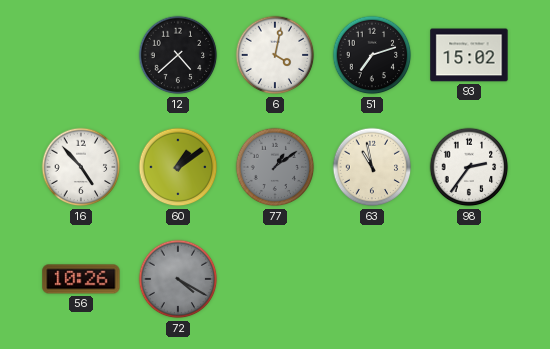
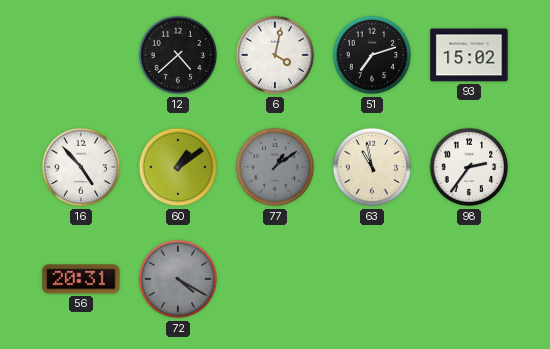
56: 10:26 -> 20:31
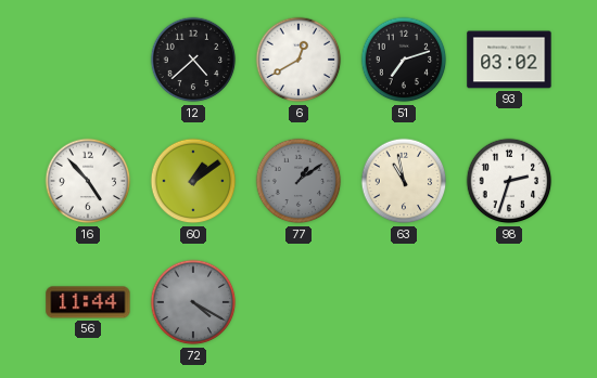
6: 4:02 -> 12:40
93: 15:02 -> 03:02
98: 2:36 -> 2:33
56: 20:31 -> 11:44
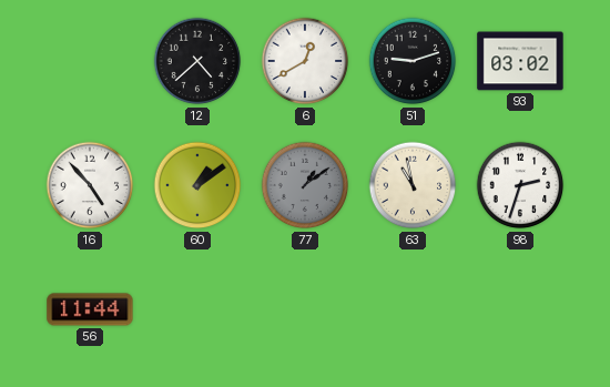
51: 7:12 -> 9:12
72: 4:20 -> none
